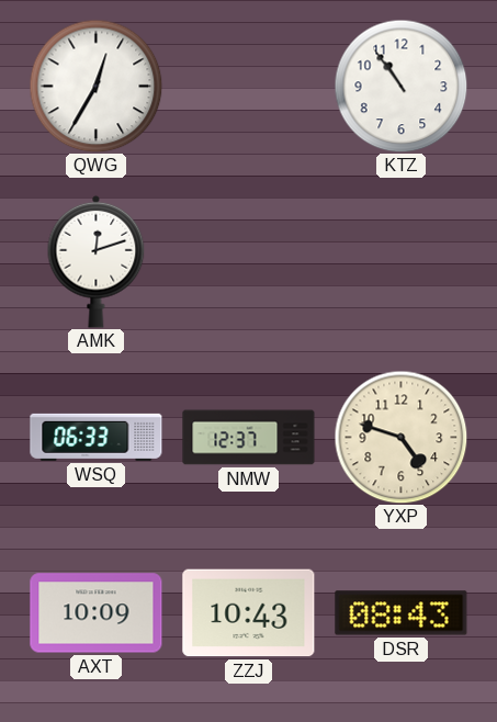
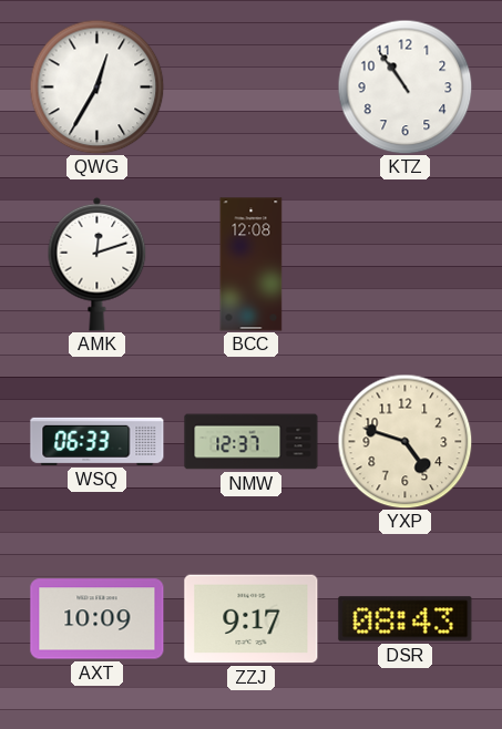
BCC: none -> 12:08
ZZJ: 10:43 -> 9:17
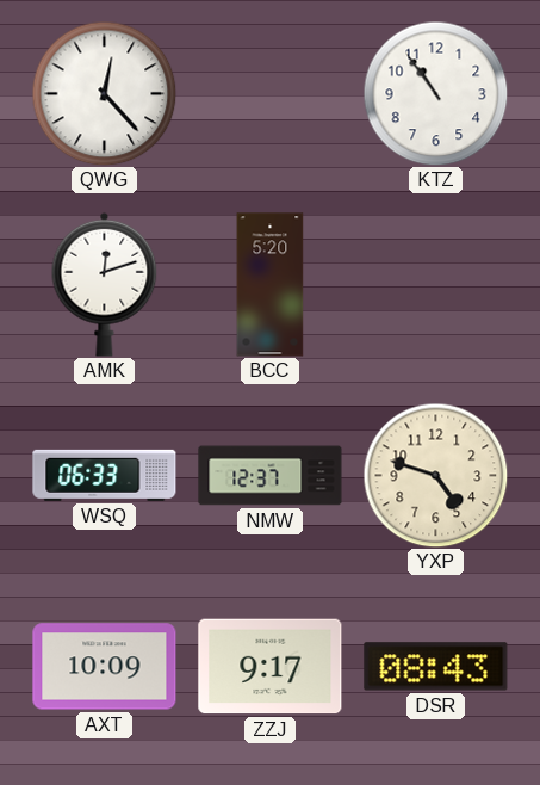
QWG: 12:35 -> 12:23
BCC: 12:08 -> 5:20
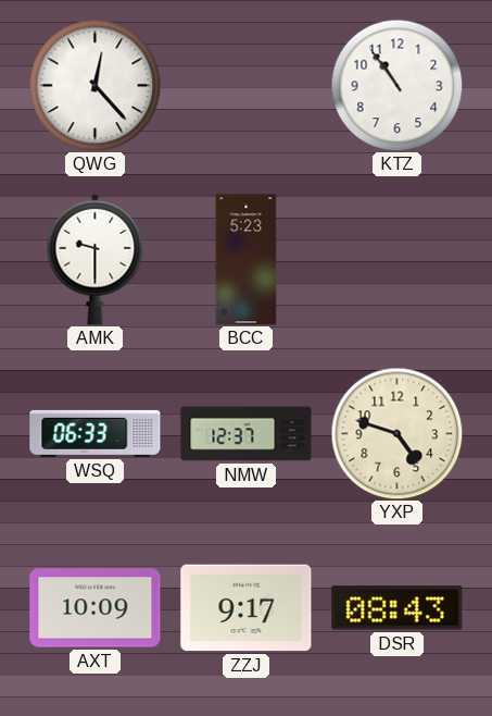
AMK: 12:12 -> 9:30
BCC: 5:20 -> 5:23
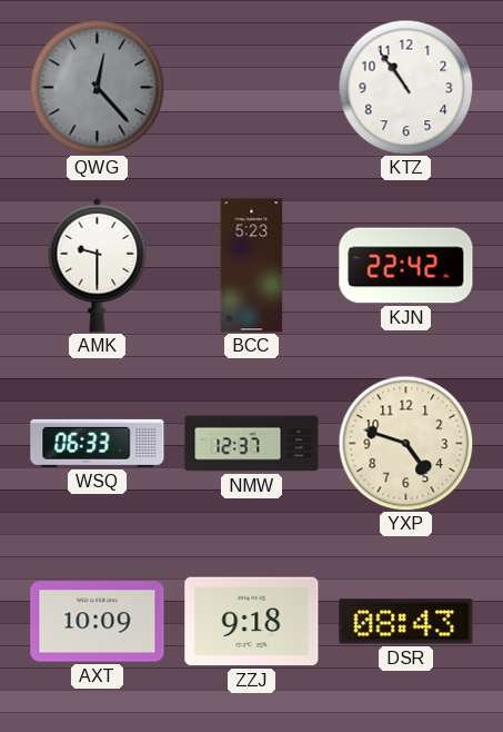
QWG dial: white -> grey
KJN: none -> 22:42
ZZJ: 9:17 -> 9:18
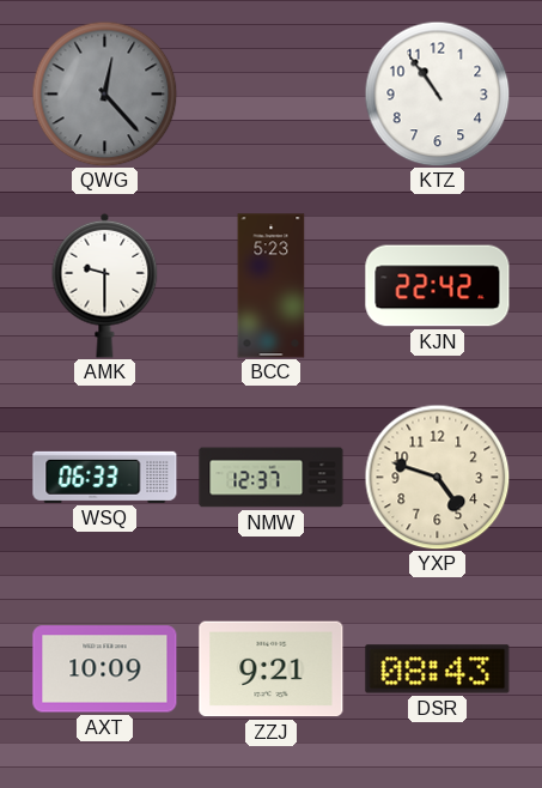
ZZJ: 9:18 -> 9:21
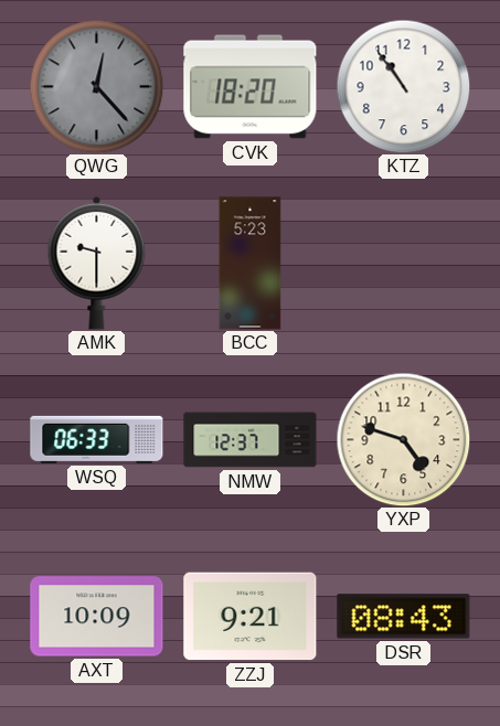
CVK: none -> 18:20
KJN: 22:42 -> none
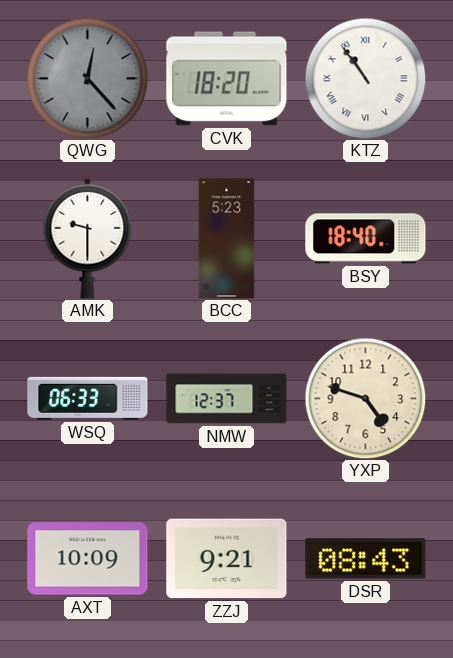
KTZ numerals: Arabic -> Roman
BSY: none -> 18:40
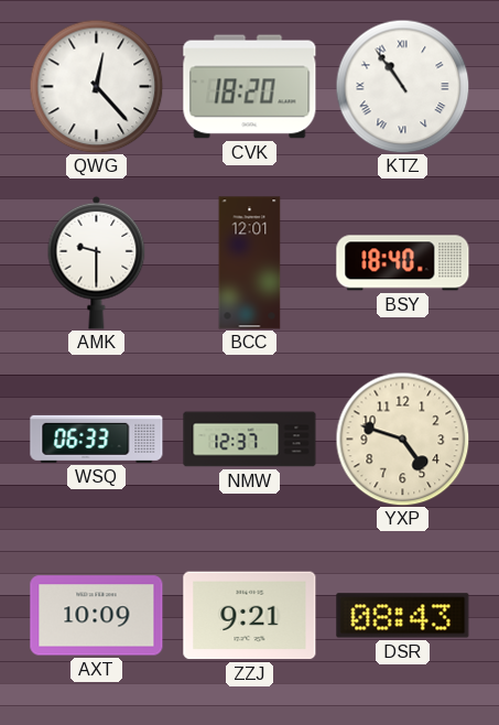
QWG dial: grey -> white
BCC: 5:23 -> 12:01
